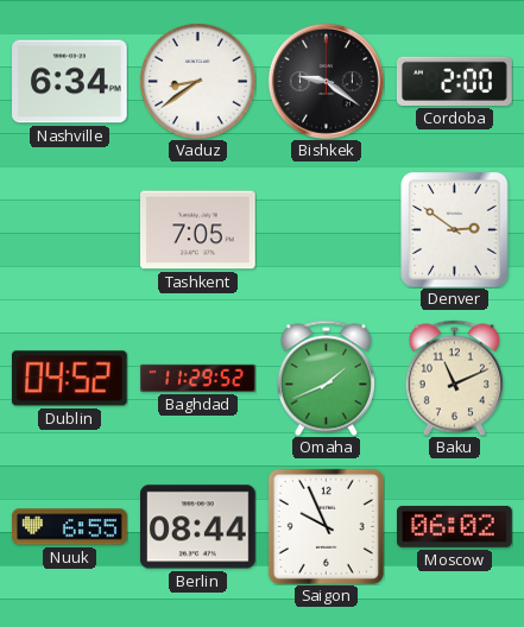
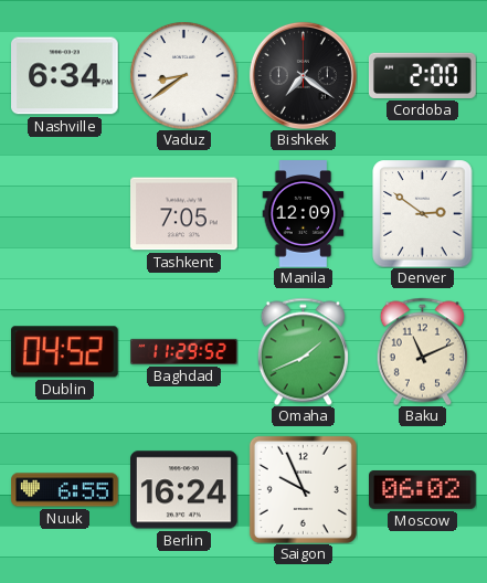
Bishkek: 9:21 -> 7:21
Manila: none -> 12:09
Berlin: 08:44 -> 16:24
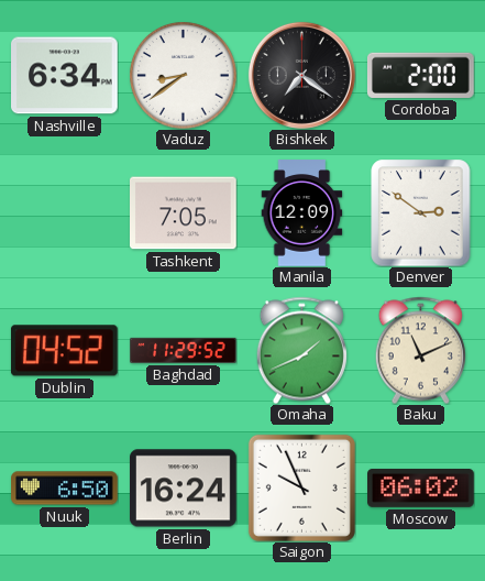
Nuuk: 6:55 -> 6:50
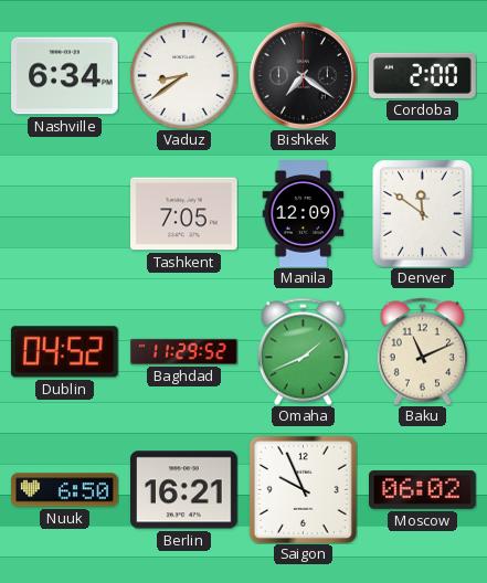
Denver: 2:51 -> 11:51
Berlin: 16:24 -> 16:21
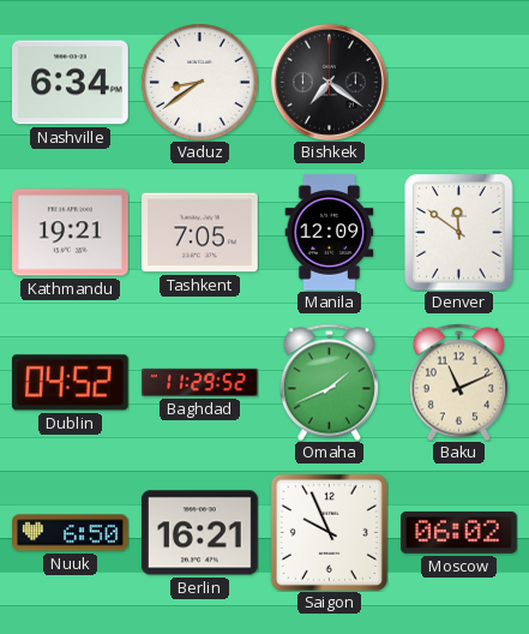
Cordoba: 2:00 -> none
Kathmandu: none -> 19:21
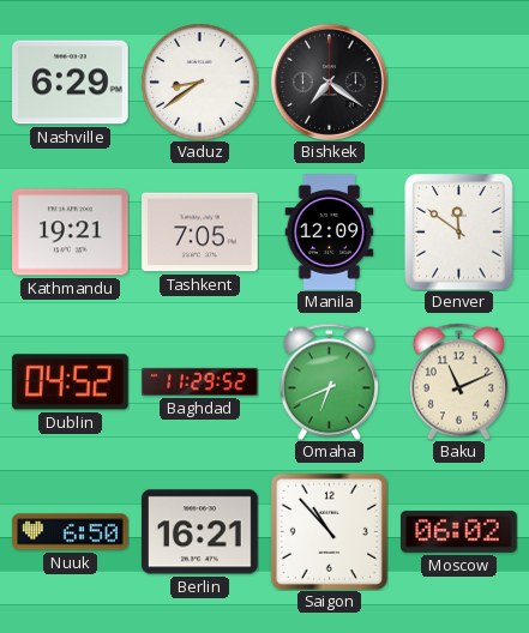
Nashville: 6:34 -> 6:29
Omaha: 1:41 -> 6:41
Saigon: 9:56 -> 10:53
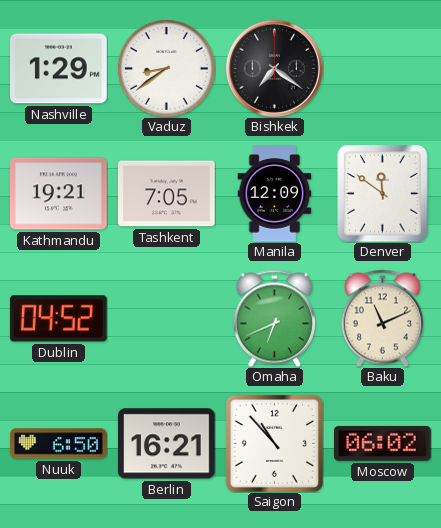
Nashville: 6:29 -> 1:29
Baghdad: 11:29 -> none
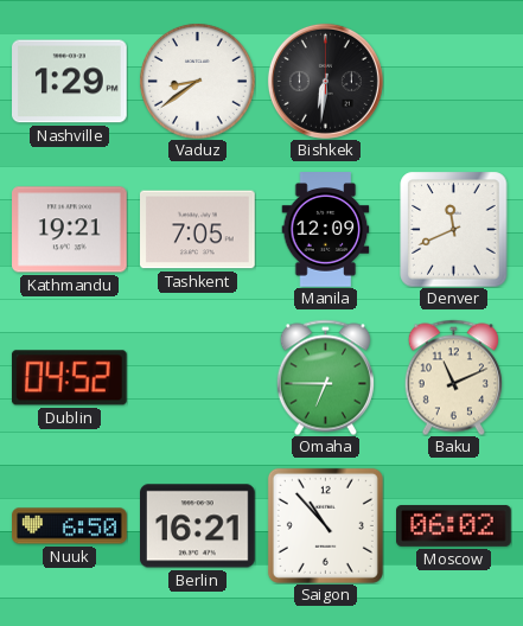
Bishkek: 7:21 -> 6:31
Denver: 11:51 -> 11:41
Omaha: 6:41 -> 6:45
